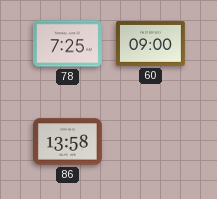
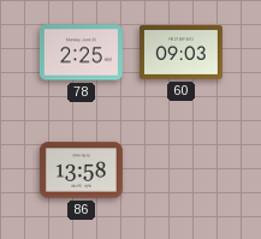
78: 7:25 -> 2:25
60: 09:00 -> 09:03
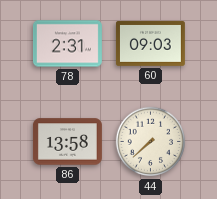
78: 2:25 -> 2:31
44: none -> 7:38
